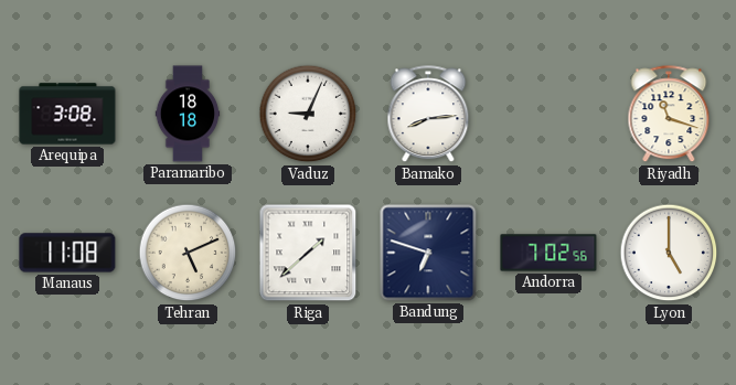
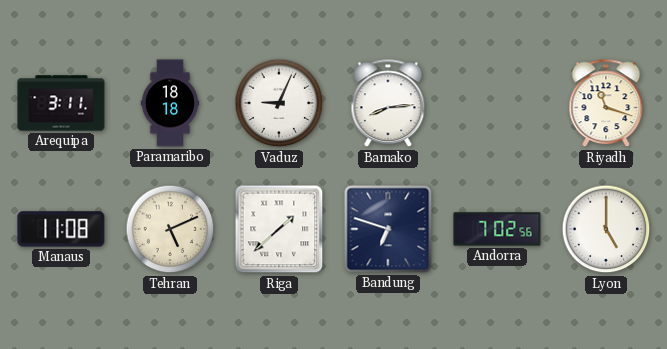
Arequipa: 3:08 -> 3:11
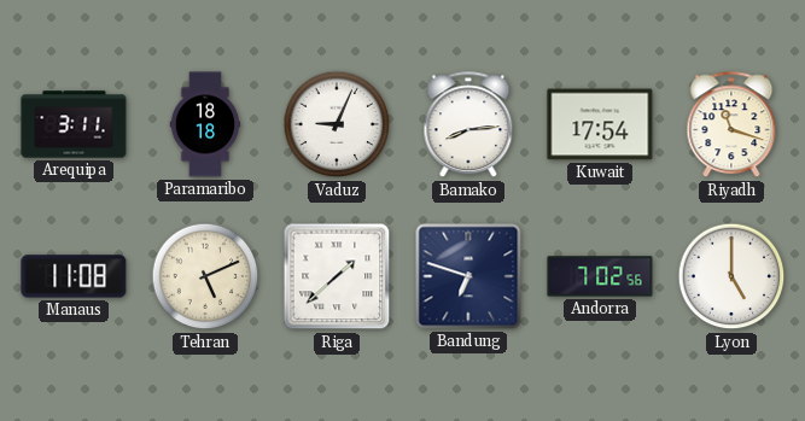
Kuwait: none -> 17:54
